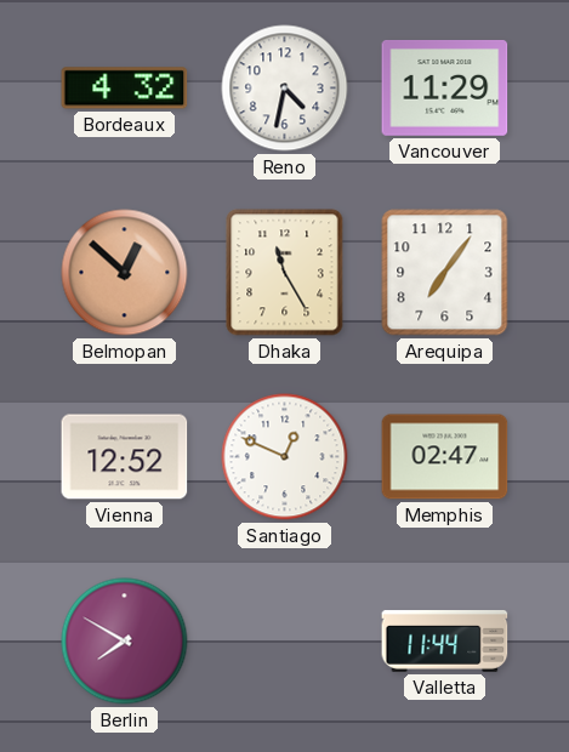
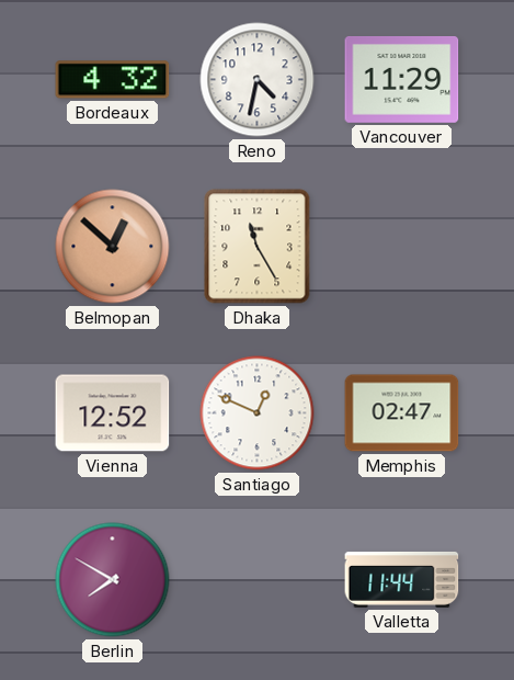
Arequipa: 7:06 -> none
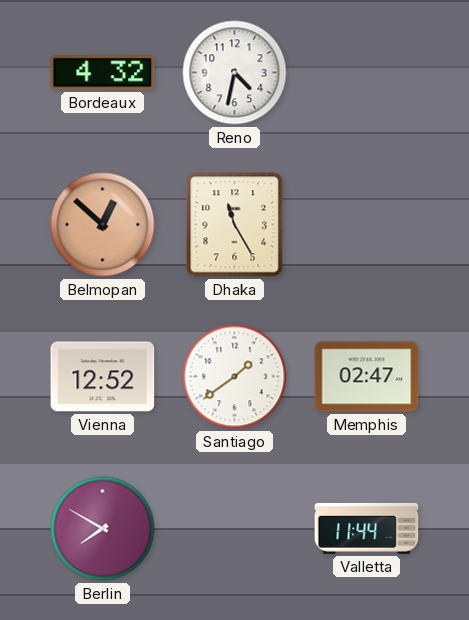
Vancouver: 11:29 -> none
Santiago: 12:49 -> 1:39
